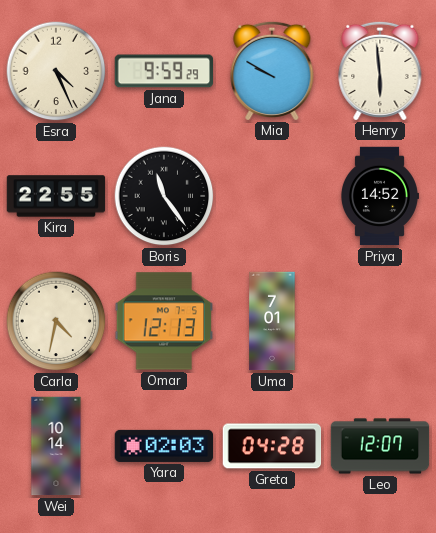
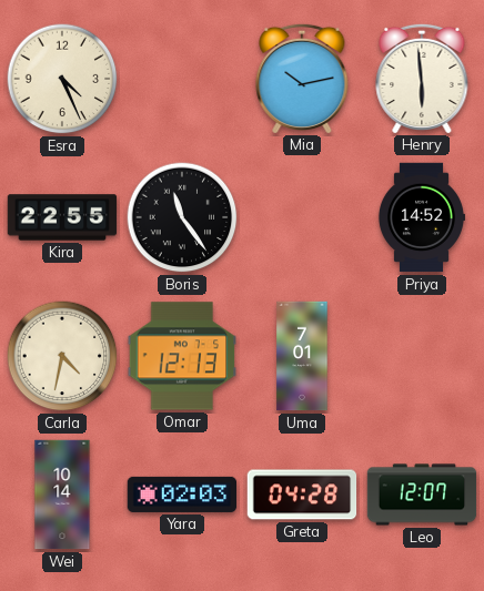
Jana: 9:59 -> none
Mia: 9:50 -> 10:13
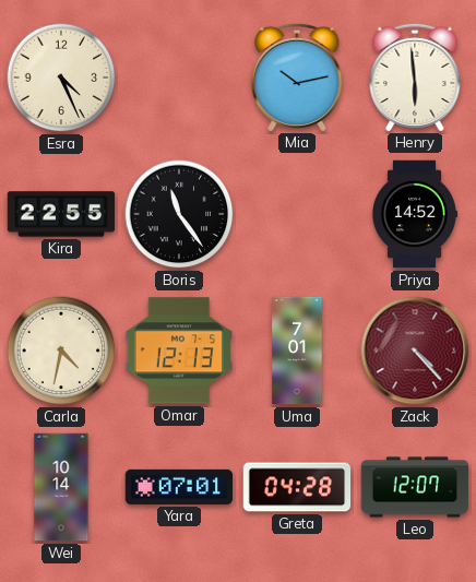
Zack: none -> 4:23
Yara: 02:03 -> 07:01
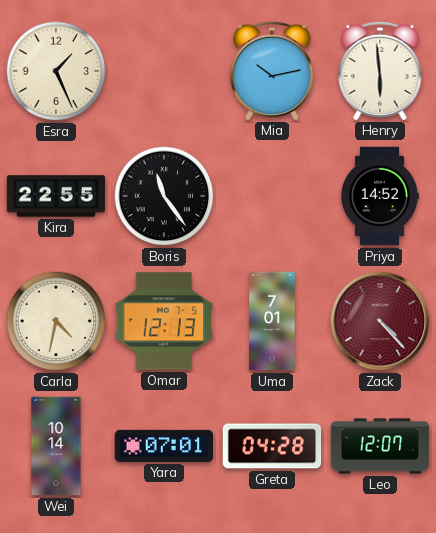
Esra: 4:26 -> 1:26
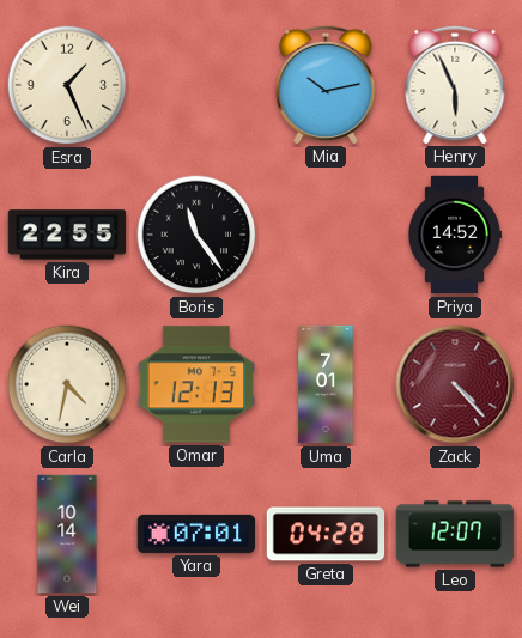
Henry: 5:59 -> 5:56
